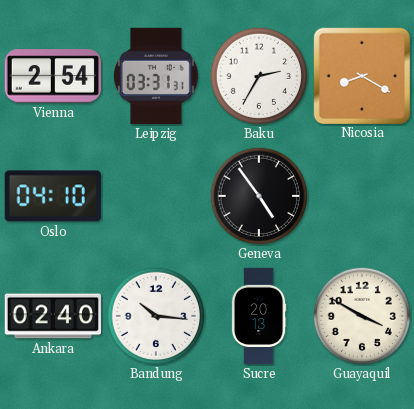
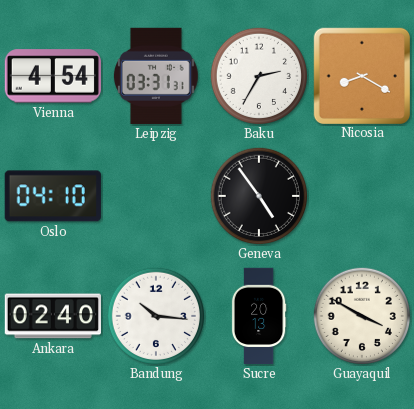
Vienna: 2:54 -> 4:54
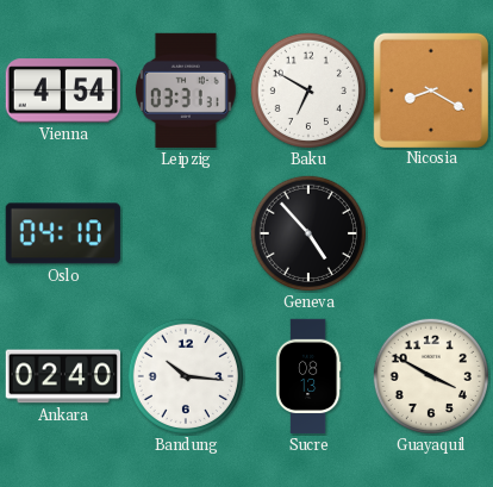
Baku: 2:35 -> 6:50
Geneva: 4:54 -> 4:53
Sucre: 20:13 -> 08:13
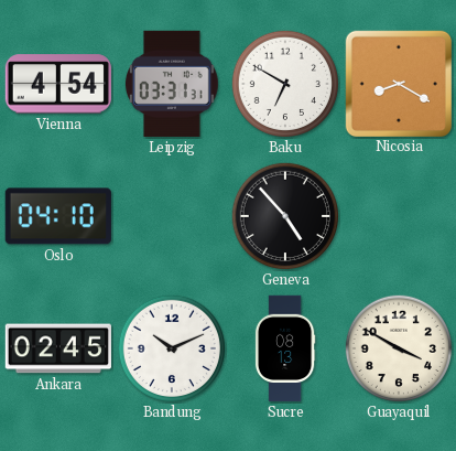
Ankara: 02:40 -> 02:45
Bandung: 10:16 -> 10:11
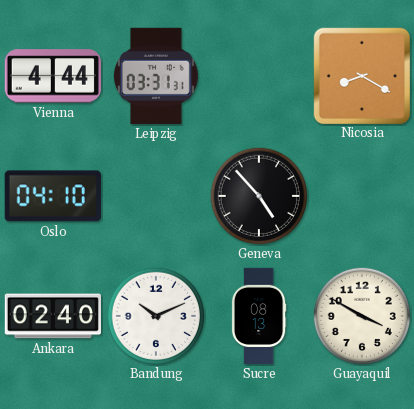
Vienna: 4:54 -> 4:44
Baku: 6:50 -> none
Ankara: 02:45 -> 02:40
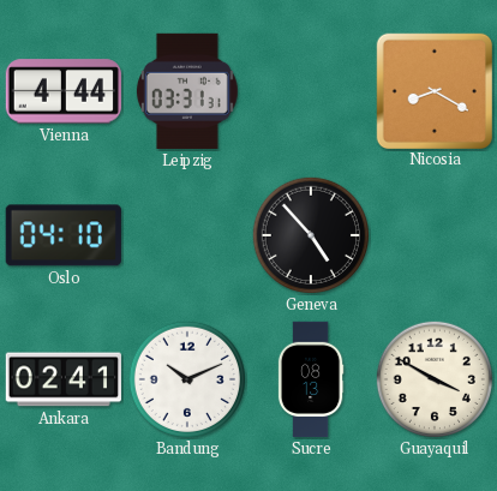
Ankara: 02:40 -> 02:41
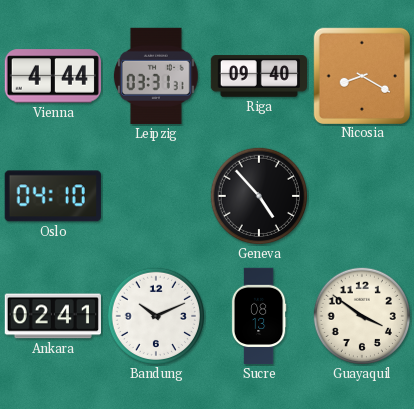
Riga: none -> 09:40
Guayaquil: 3:50 -> 3:51
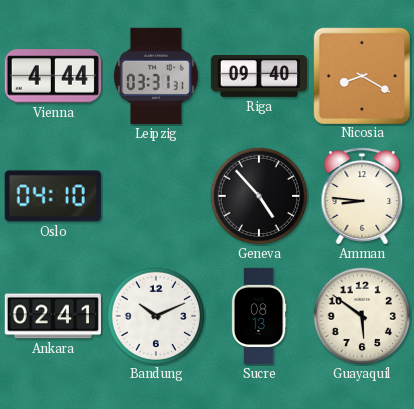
Amman: none -> 8:46
Guayaquil: 3:51 -> 5:51
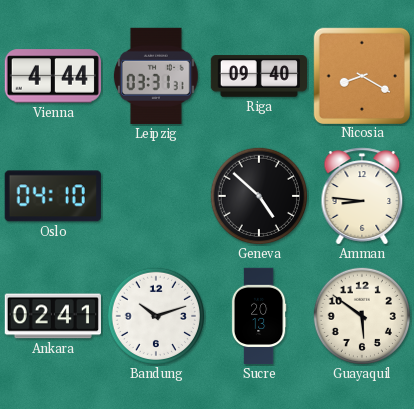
Geneva: 4:53 -> 4:52
Bandung: 10:11 -> 10:12
Sucre: 08:13 -> 20:13
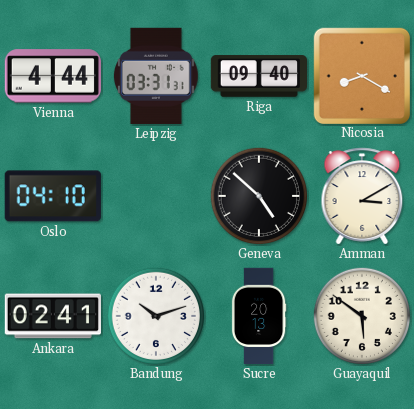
Amman: 8:46 -> 3:10
